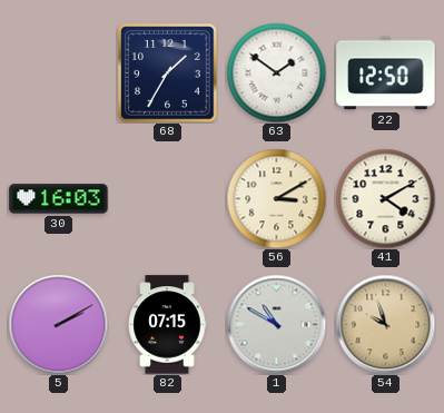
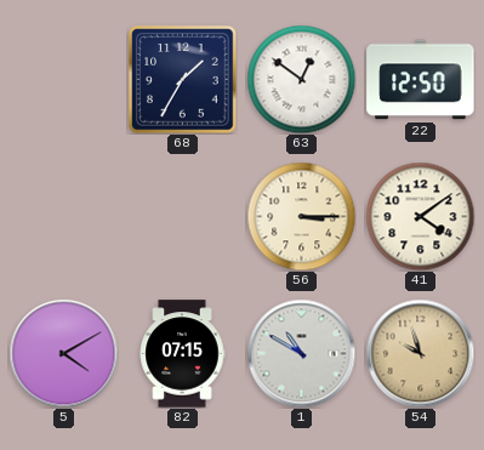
63: 1:51 -> 12:51
30: 16:03 -> none
56: 3:10 -> 3:15
41: 4:10 -> 4:09
5: 2:10 -> 4:10
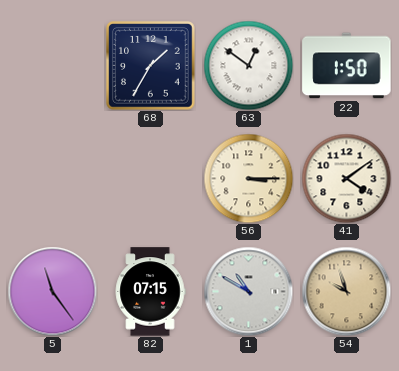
22: 12:50 -> 1:50
5: 4:10 -> 11:24
